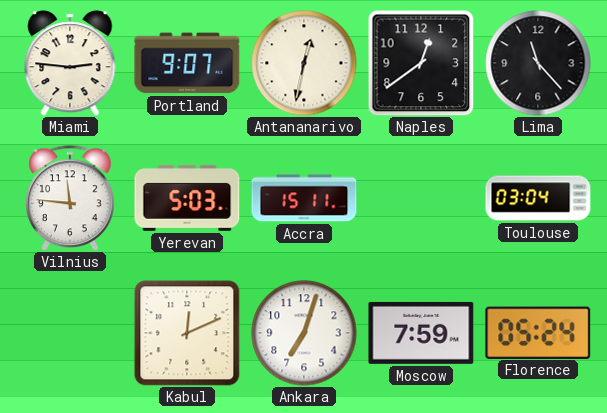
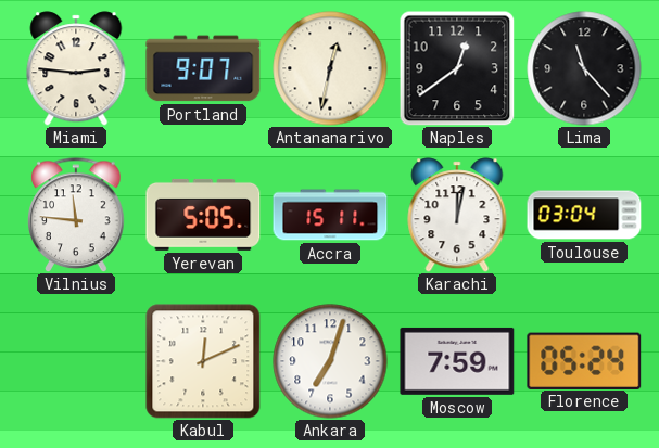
Yerevan: 5:03 -> 5:05
Karachi: none -> 12:02
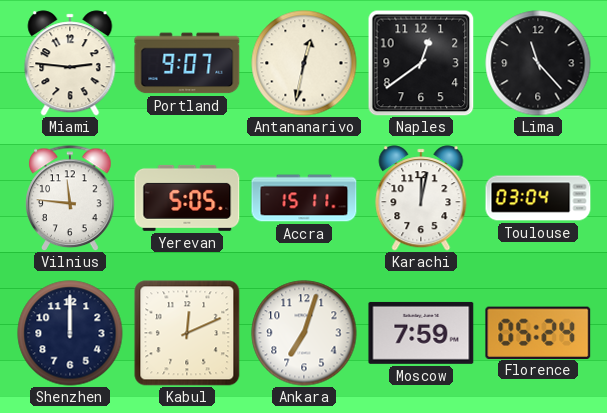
Shenzhen: none -> 12:00
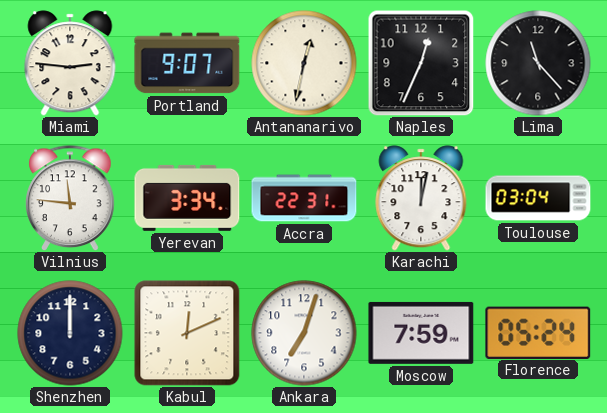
Naples: 12:39 -> 12:34
Yerevan: 5:05 -> 3:34
Accra: 15:11 -> 22:31
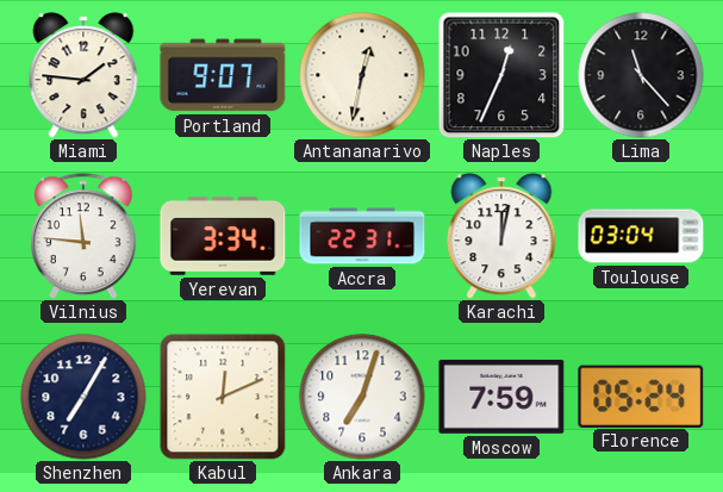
Miami: 2:46 -> 1:46
Shenzhen: 12:00 -> 7:05
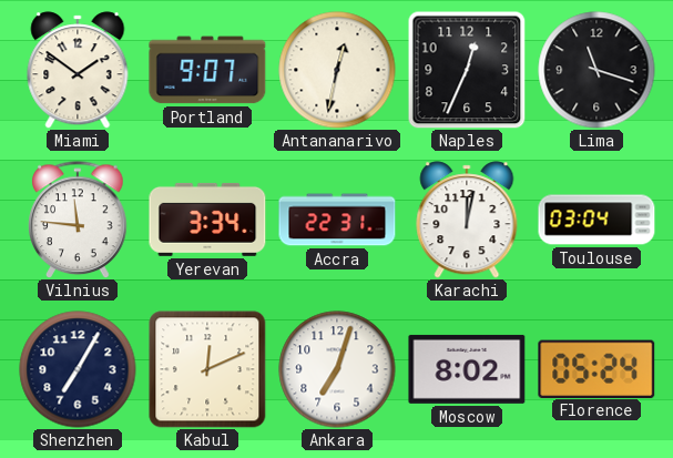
Miami: 1:46 -> 1:51
Lima: 11:23 -> 11:18
Moscow: 7:59 -> 8:02
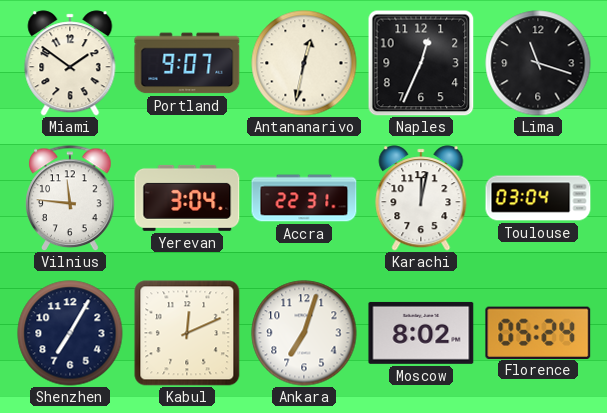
Yerevan: 3:34 -> 3:04
